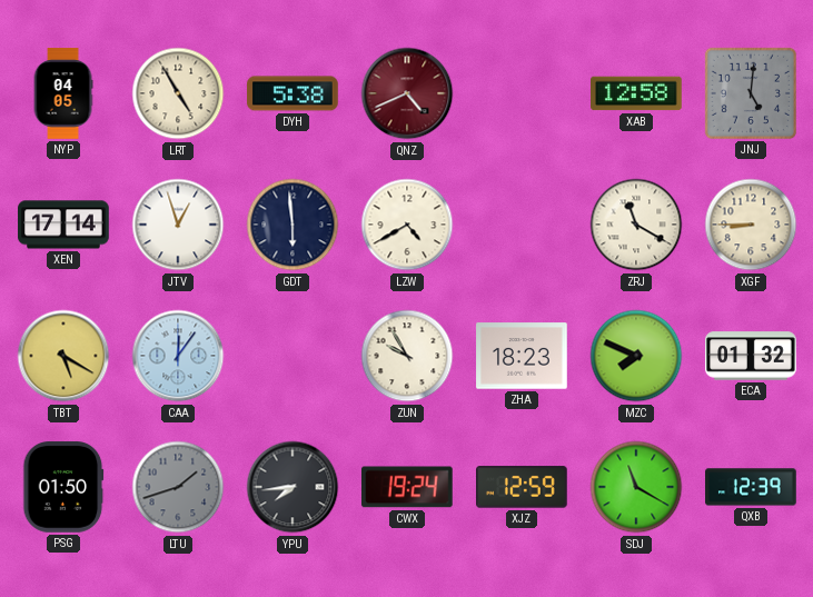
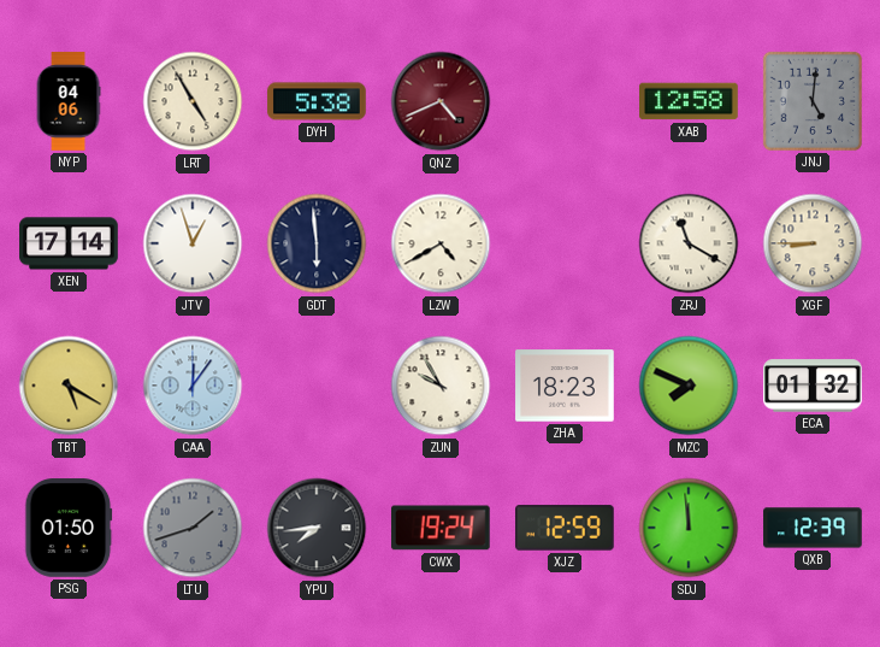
NYP: 04:05 -> 04:06
SDJ: 11:20 -> 11:59
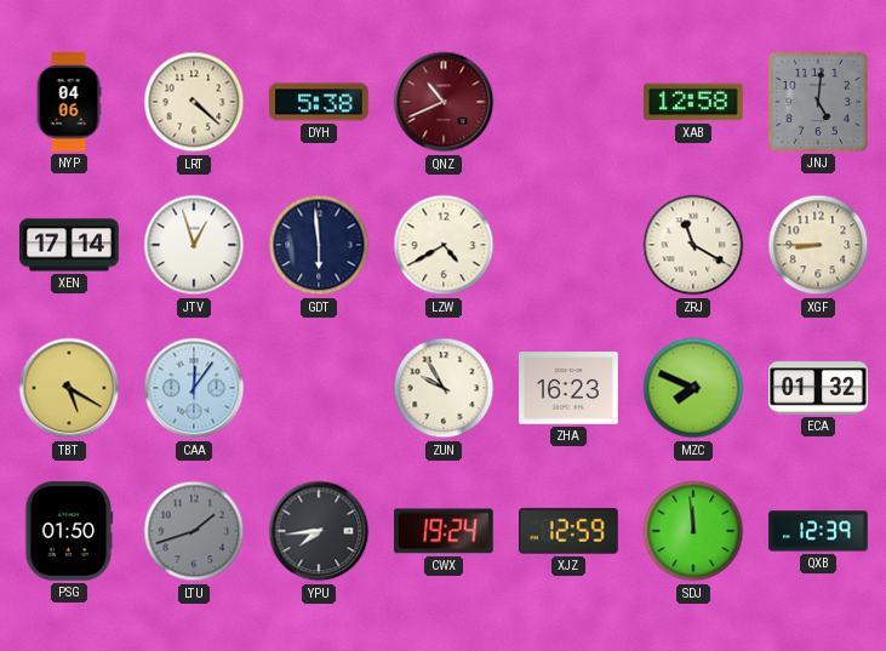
LRT: 4:55 -> 4:22
QNZ: 4:41 -> 10:41
ZHA: 18:23 -> 16:23
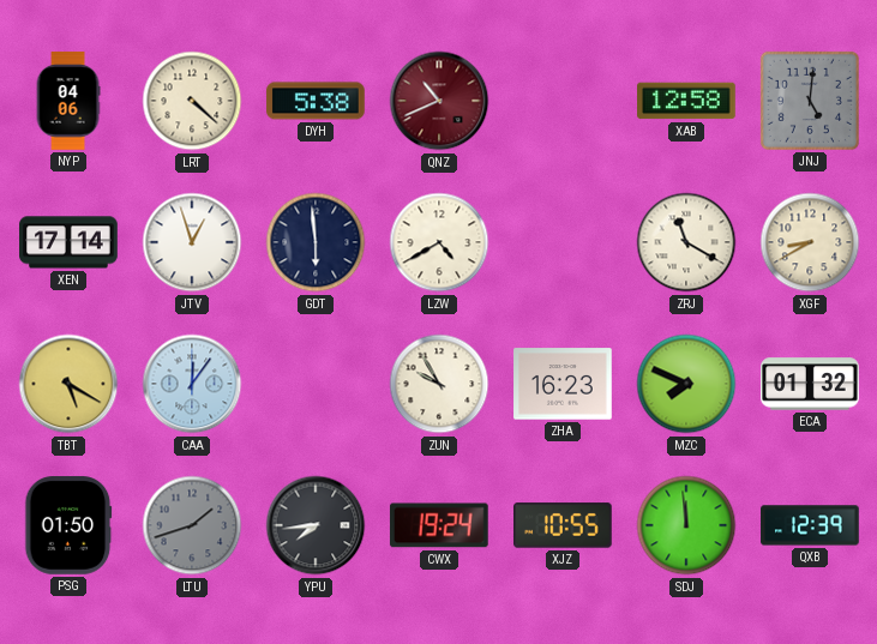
XGF: 8:45 -> 8:40
XJZ: 12:59 -> 10:55
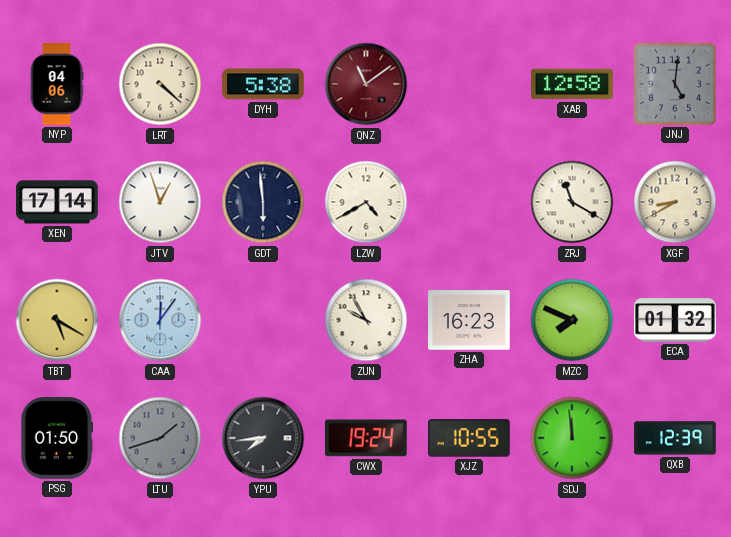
QNZ: 10:41 -> 11:09
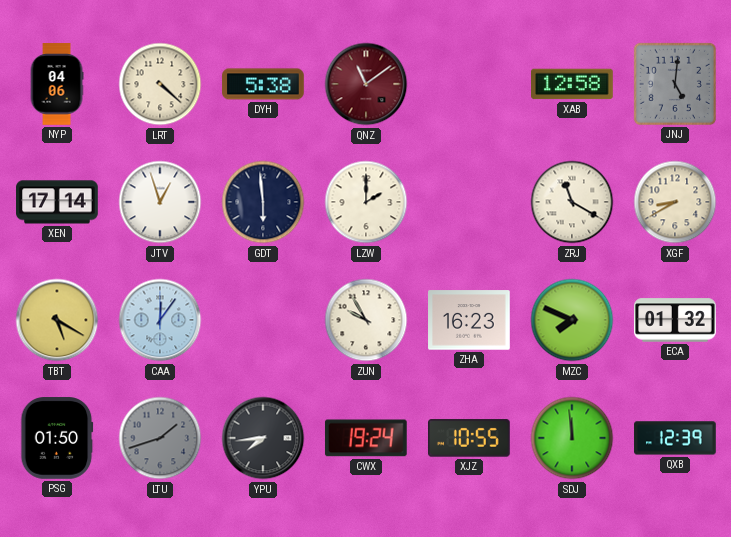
LZW: 4:40 -> 2:00
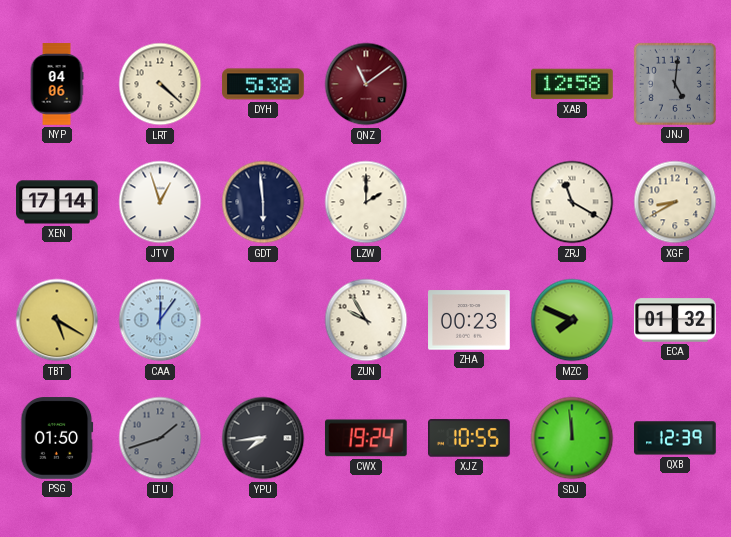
ZHA: 16:23 -> 00:23
